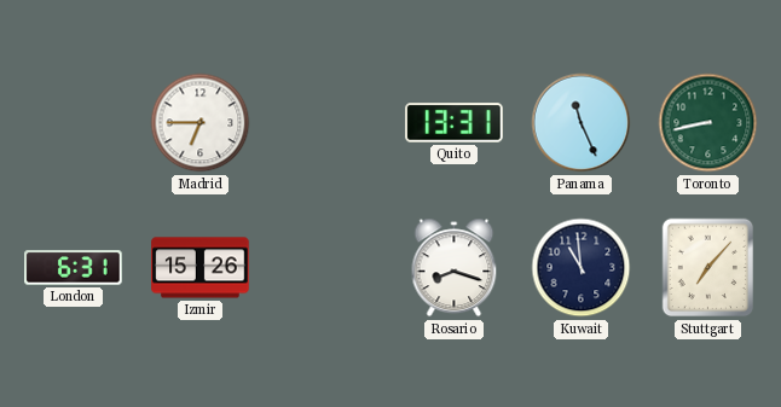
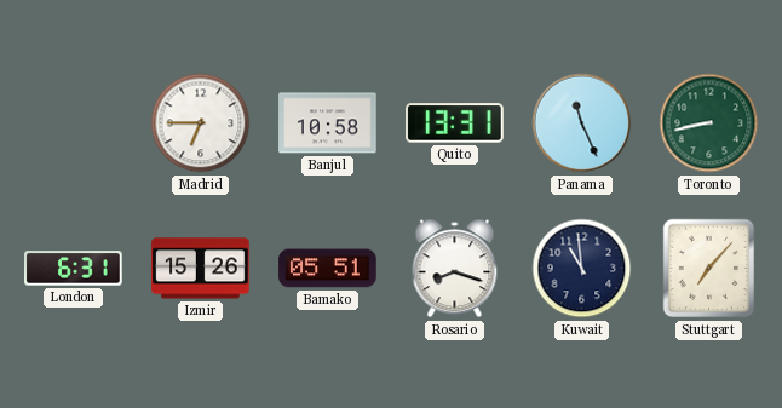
Banjul: none -> 10:58
Bamako: none -> 05:51
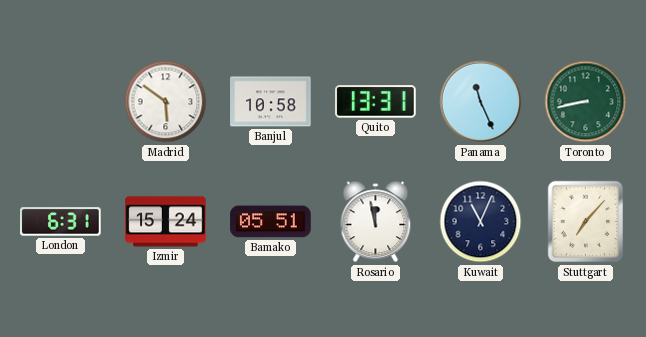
Madrid: 6:45 -> 5:51
Izmir: 15:26 -> 15:24
Rosario: 8:18 -> 11:58
Kuwait: 10:59 -> 11:04
